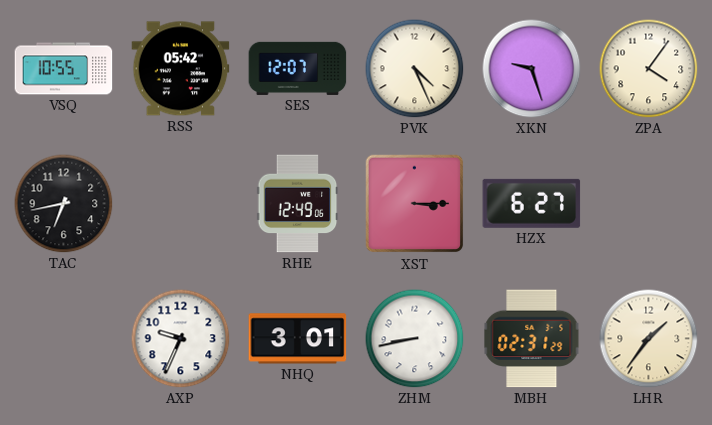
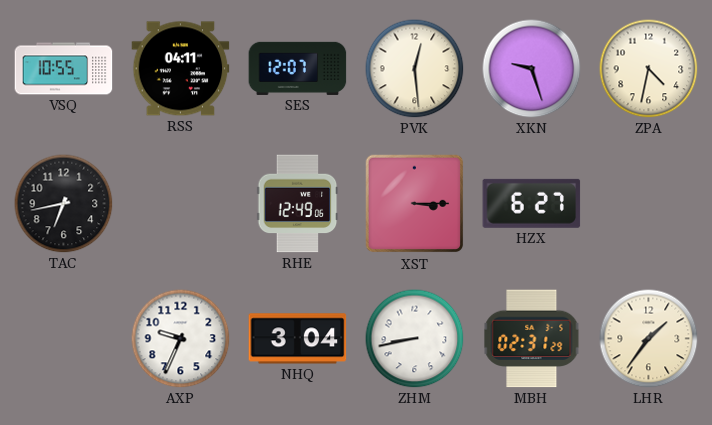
RSS: 05:42 -> 04:11
PVK: 4:26 -> 12:29
ZPA: 4:06 -> 4:32
NHQ: 3:01 -> 3:04
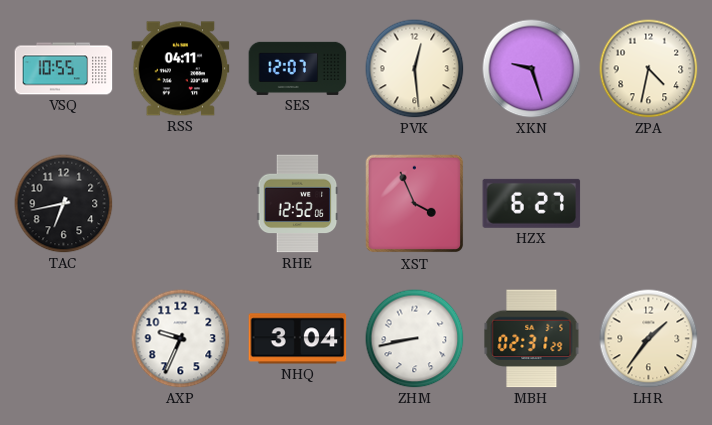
RHE: 12:49 -> 12:52
XST: 3:15 -> 3:56
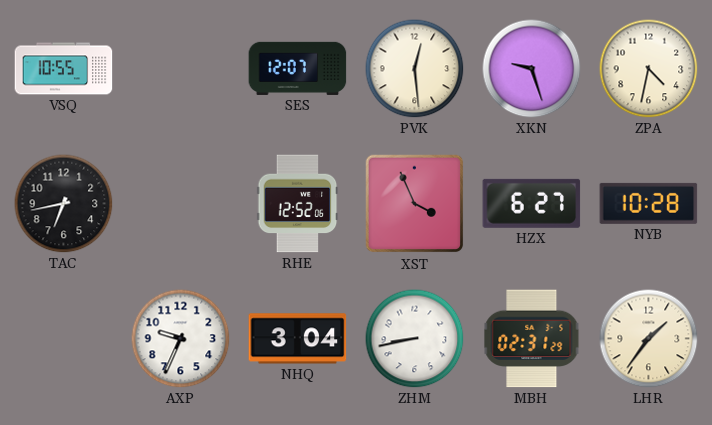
RSS: 04:11 -> none
NYB: none -> 10:28
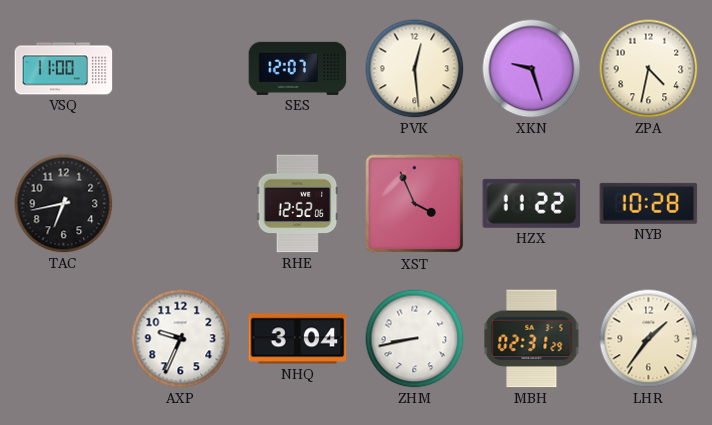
VSQ: 10:55 -> 11:00
HZX: 6:27 -> 11:22
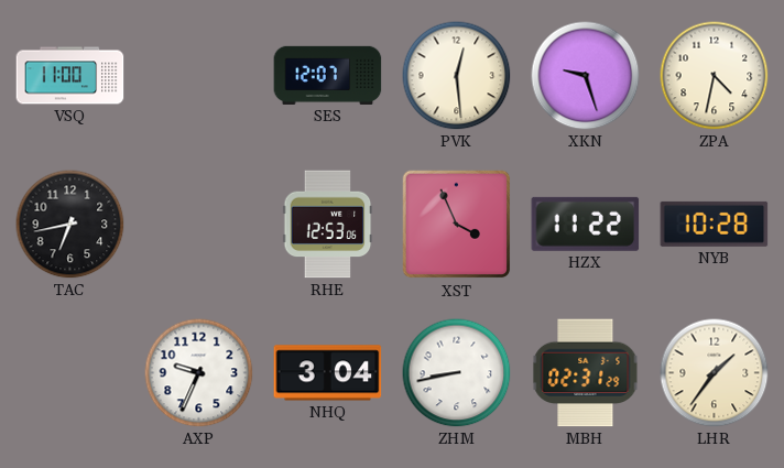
RHE: 12:52 -> 12:53
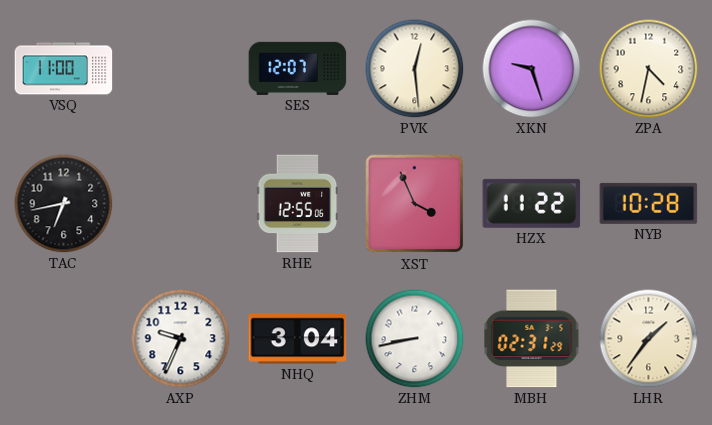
RHE: 12:53 -> 12:55
